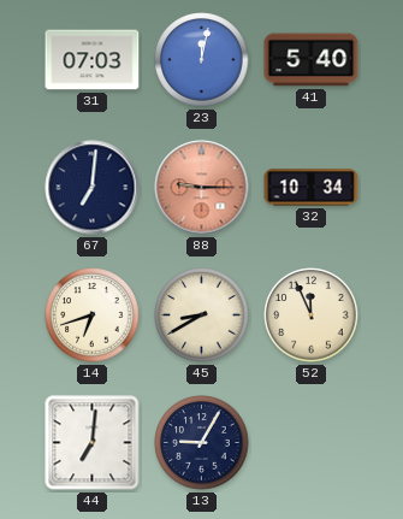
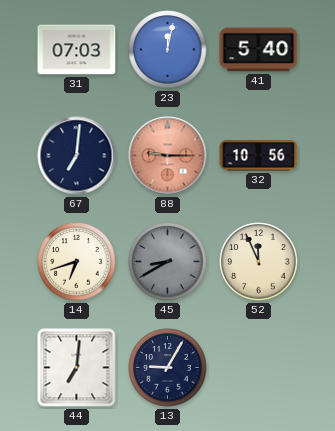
32: 10:34 -> 10:56
45 dial: cream -> grey
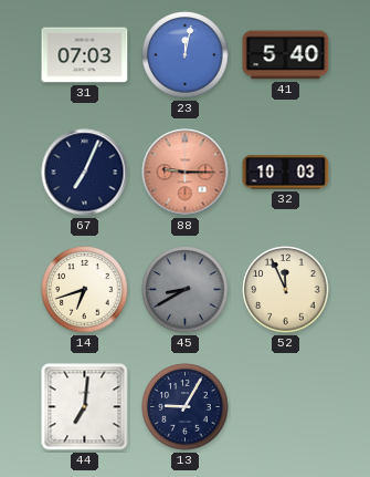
67: 7:01 -> 7:04
32: 10:56 -> 10:03
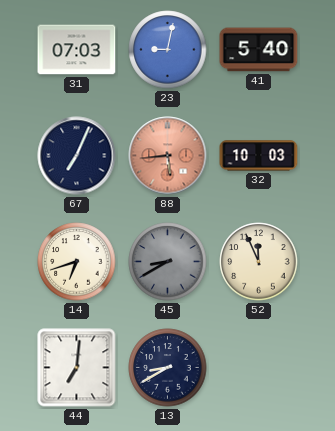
23: 12:02 -> 9:02
88: 9:15 -> 5:44
13: 9:05 -> 8:40
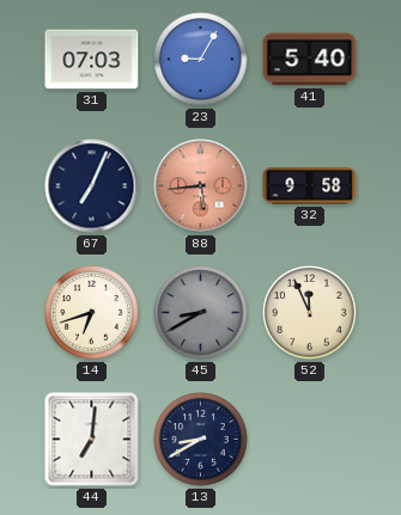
23: 9:02 -> 9:05
32: 10:03 -> 9:58
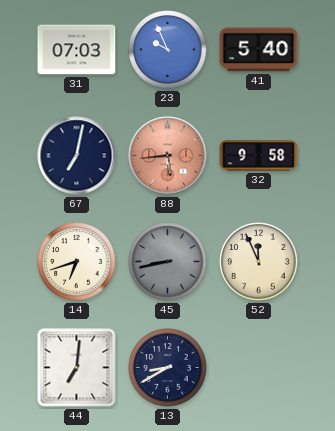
23: 9:05 -> 9:56
67: 7:04 -> 7:02
45: 8:40 -> 8:43
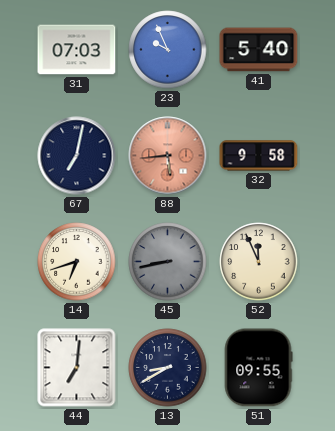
51: none -> 09:55
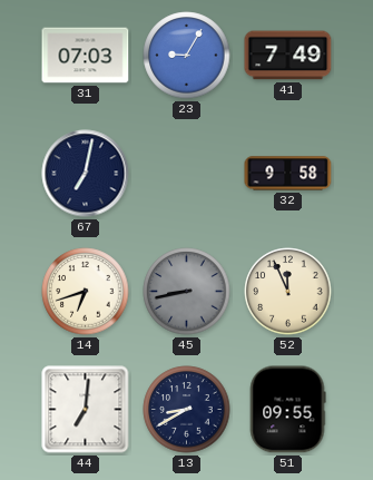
23: 9:56 -> 9:05
41: 5:40 -> 7:49
88: 5:44 -> none
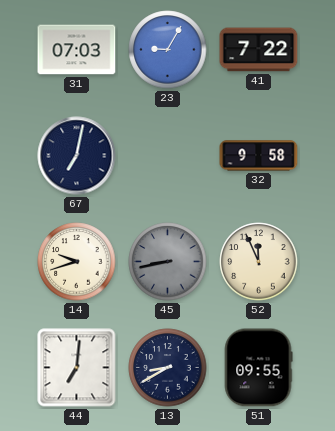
41: 7:49 -> 7:22
14: 6:42 -> 9:42
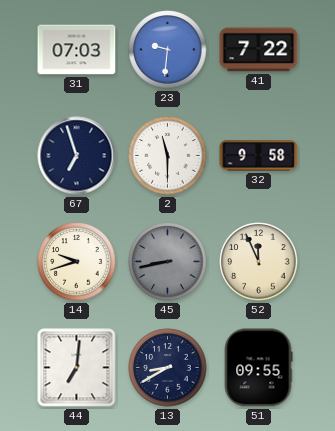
23: 9:05 -> 9:31
67: 7:02 -> 6:57
2: none -> 11:30
